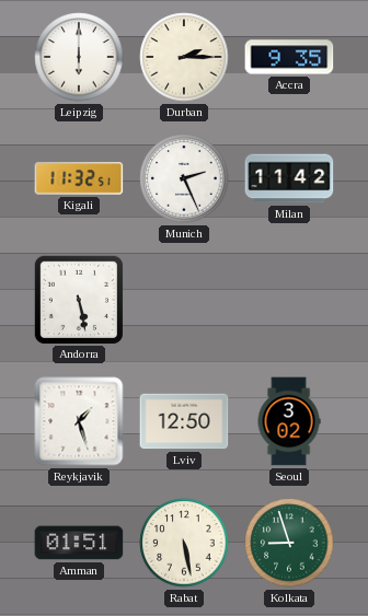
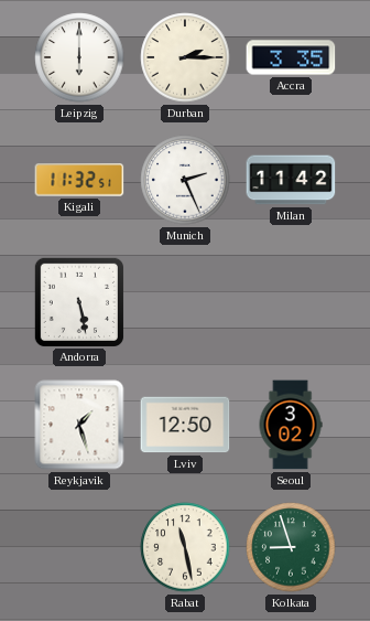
Accra: 9:35 -> 3:35
Amman: 01:51 -> none
Rabat: 5:28 -> 11:28
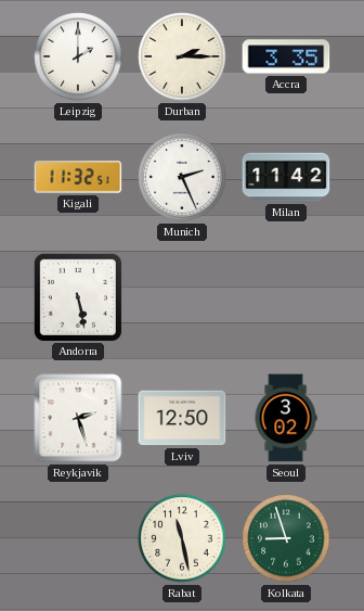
Leipzig: 6:00 -> 2:00
Reykjavik: 1:27 -> 2:27
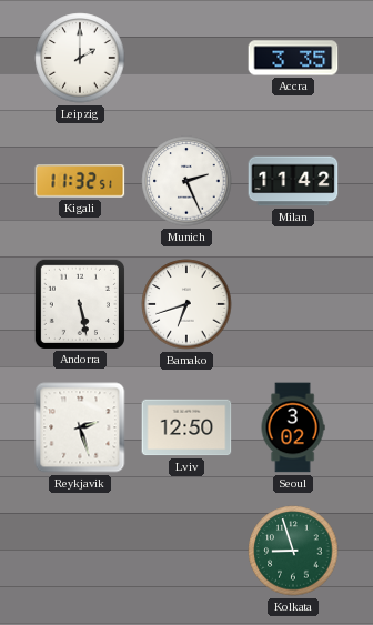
Durban: 2:15 -> none
Bamako: none -> 6:42
Rabat: 11:28 -> none
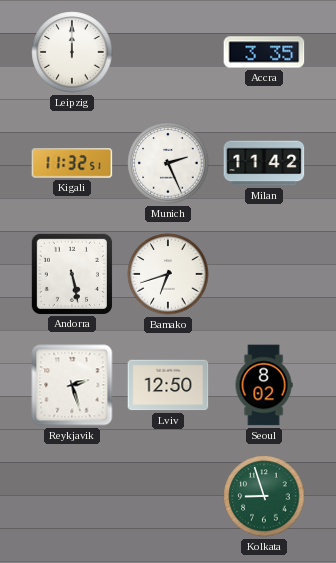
Leipzig: 2:00 -> 12:00
Seoul: 3:02 -> 8:02
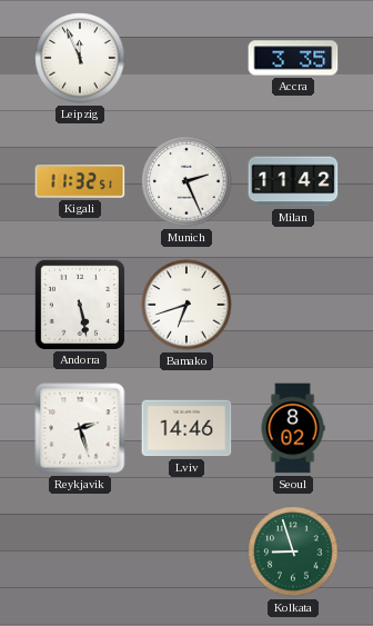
Leipzig: 12:00 -> 11:56
Lviv: 12:50 -> 14:46
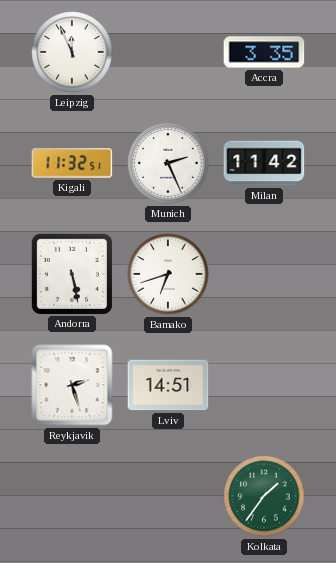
Lviv: 14:46 -> 14:51
Seoul: 8:02 -> none
Kolkata: 8:57 -> 1:36
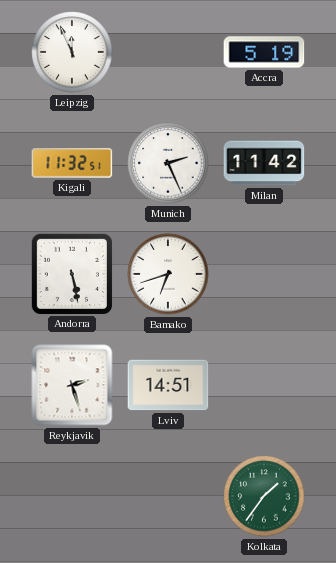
Accra: 3:35 -> 5:19
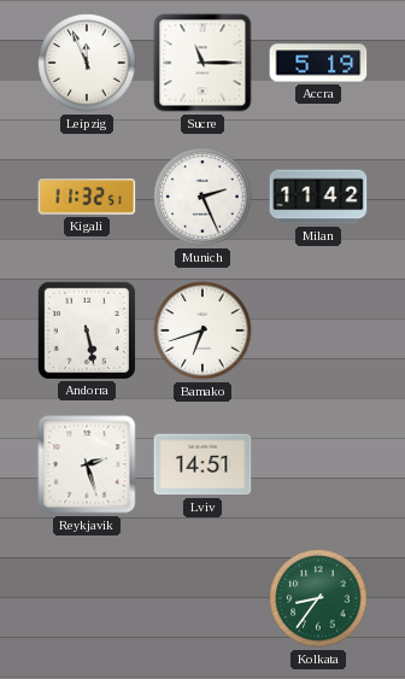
Sucre: none -> 11:15
Kolkata: 1:36 -> 8:36
